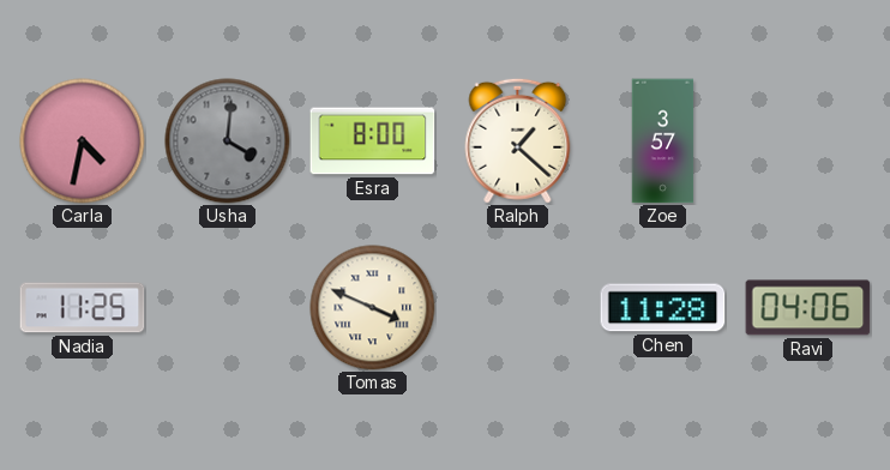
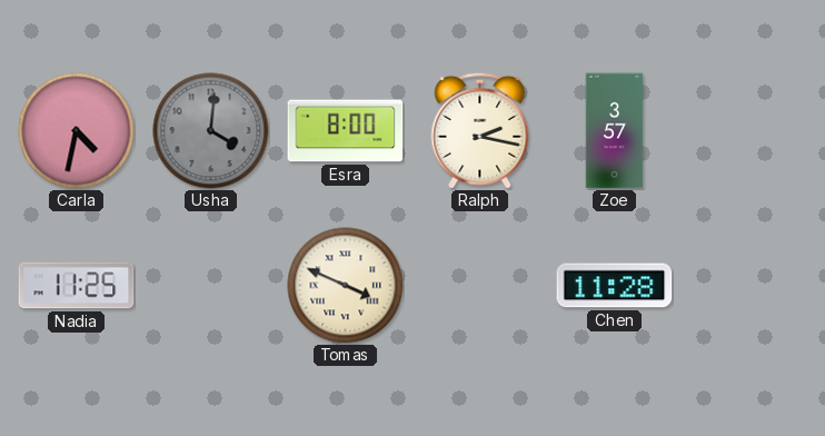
Ralph: 1:22 -> 2:17
Ravi: 04:06 -> none
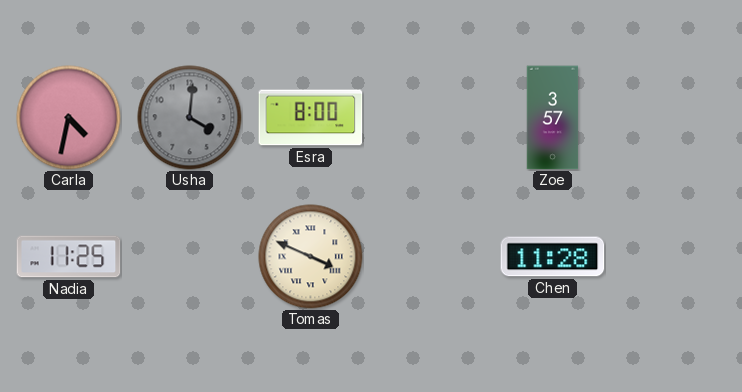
Ralph: 2:17 -> none
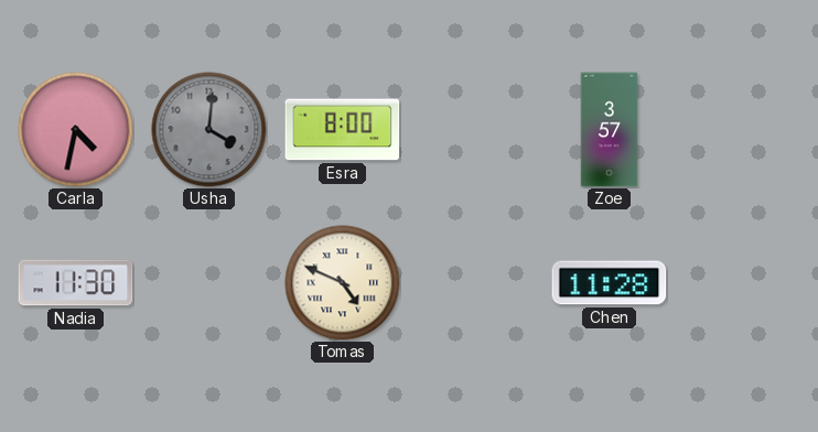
Nadia: 11:25 -> 11:30
Tomas: 3:49 -> 4:49
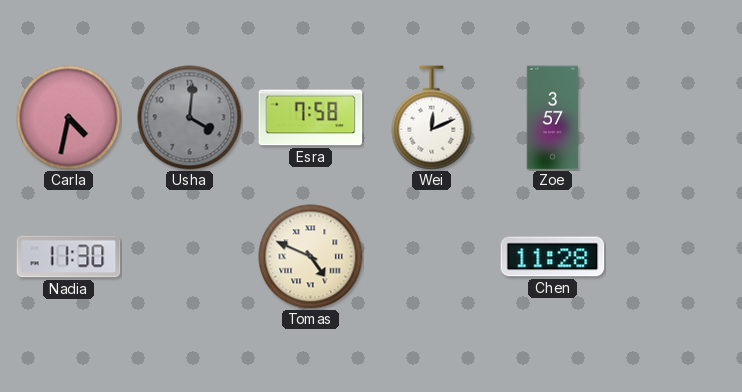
Esra: 8:00 -> 7:58
Wei: none -> 12:11
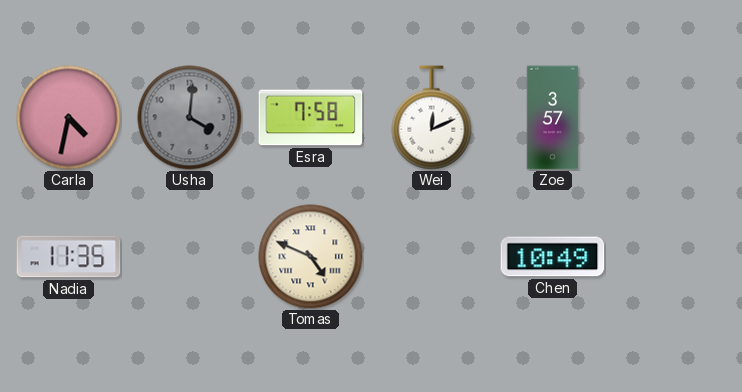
Nadia: 11:30 -> 11:35
Chen: 11:28 -> 10:49
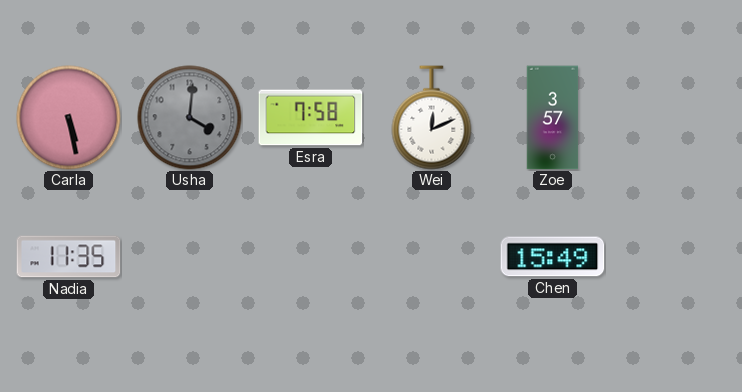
Carla: 4:32 -> 5:28
Tomas: 4:49 -> none
Chen: 10:49 -> 15:49
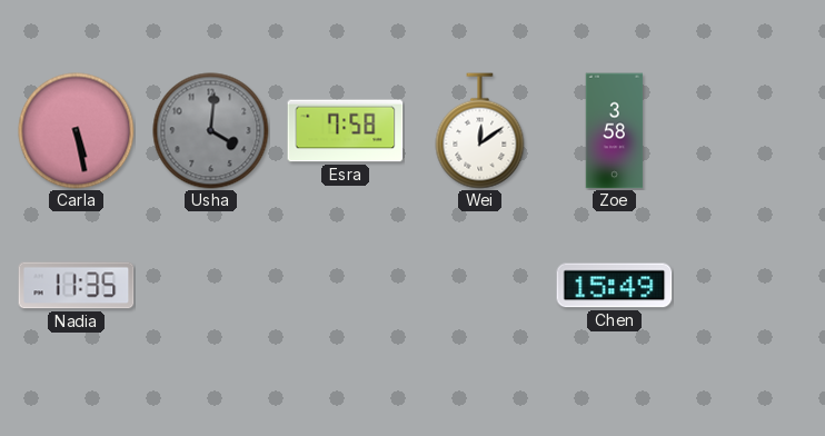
Wei: 12:11 -> 12:09
Zoe: 3:57 -> 3:58
